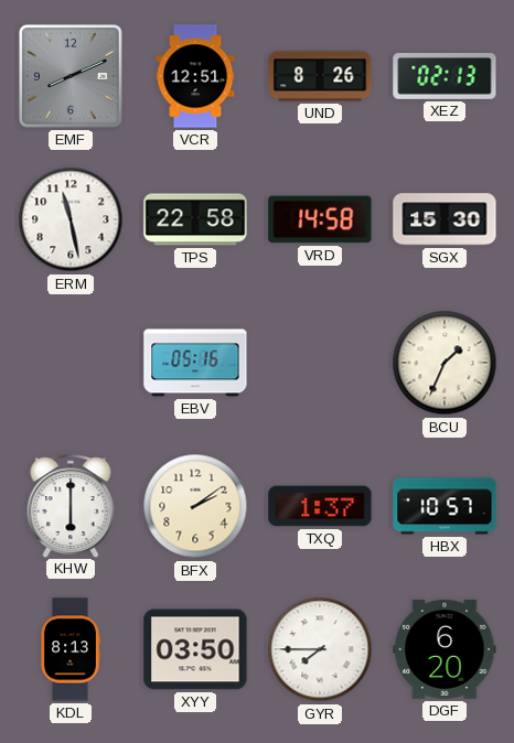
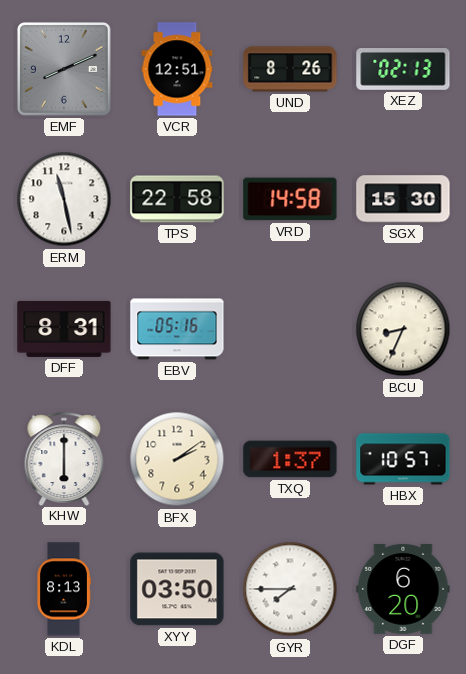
DFF: none -> 8:31
BCU: 1:34 -> 8:34
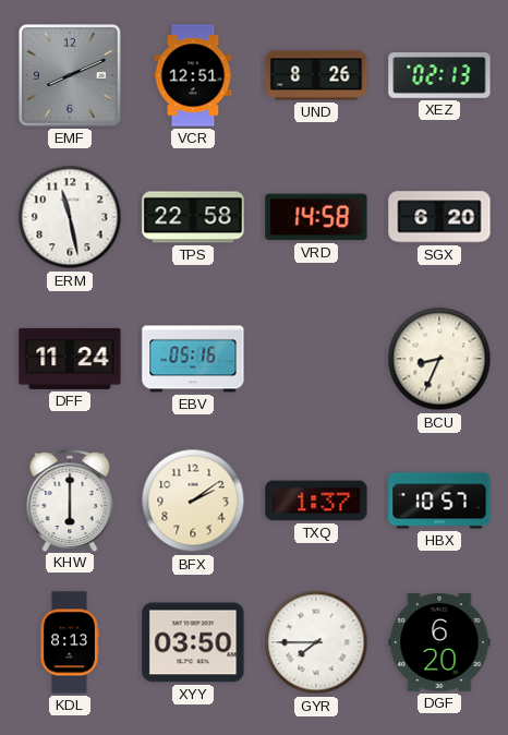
SGX: 15:30 -> 6:20
DFF: 8:31 -> 11:24
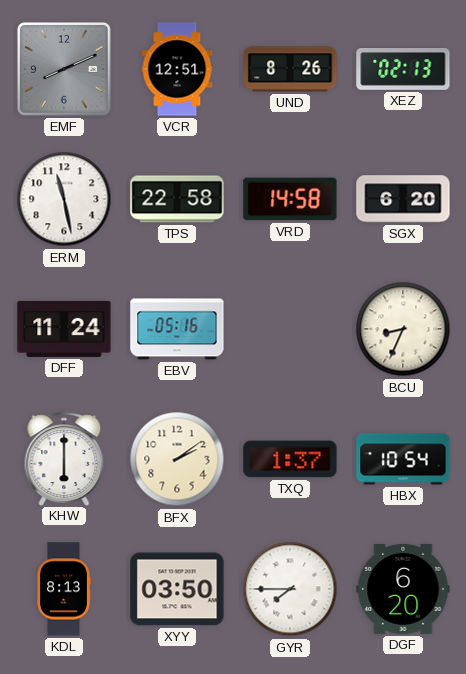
HBX: 10:57 -> 10:54
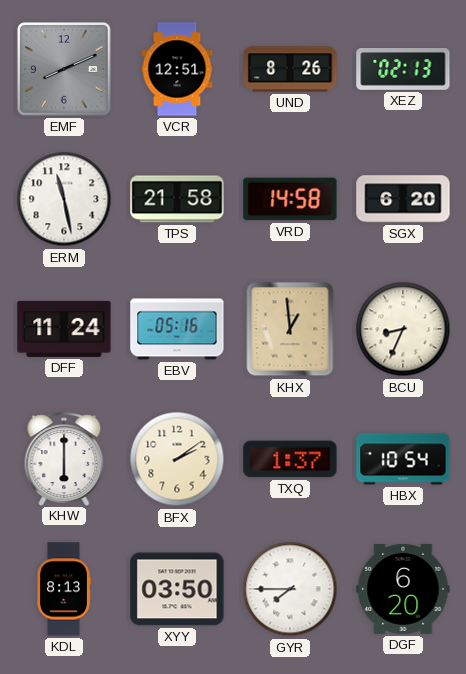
TPS: 22:58 -> 21:58
KHX: none -> 12:59
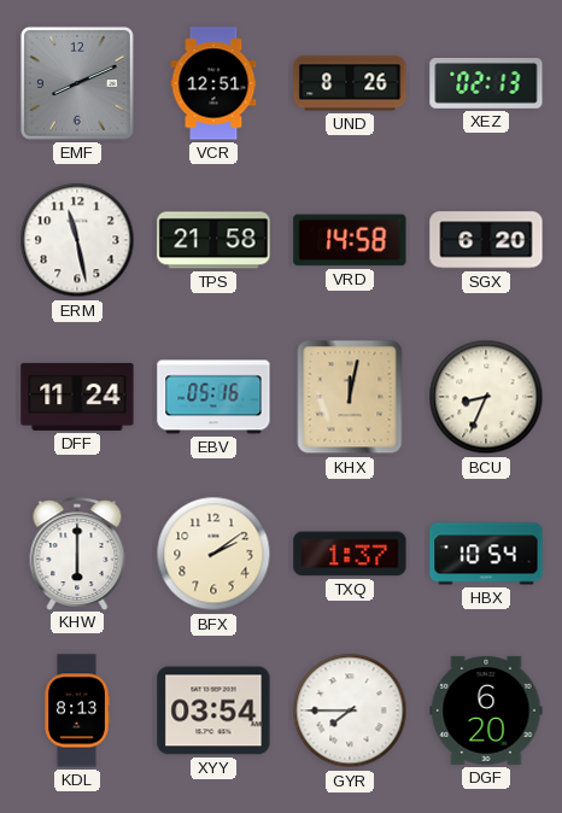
KHX: 12:59 -> 12:02
XYY: 03:50 -> 03:54
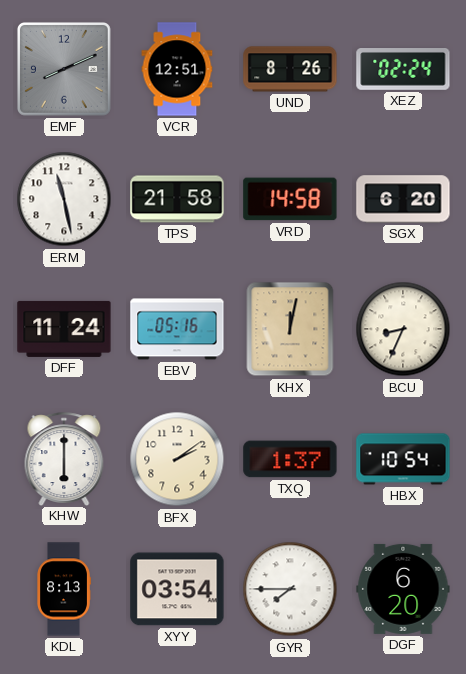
XEZ: 02:13 -> 02:24
